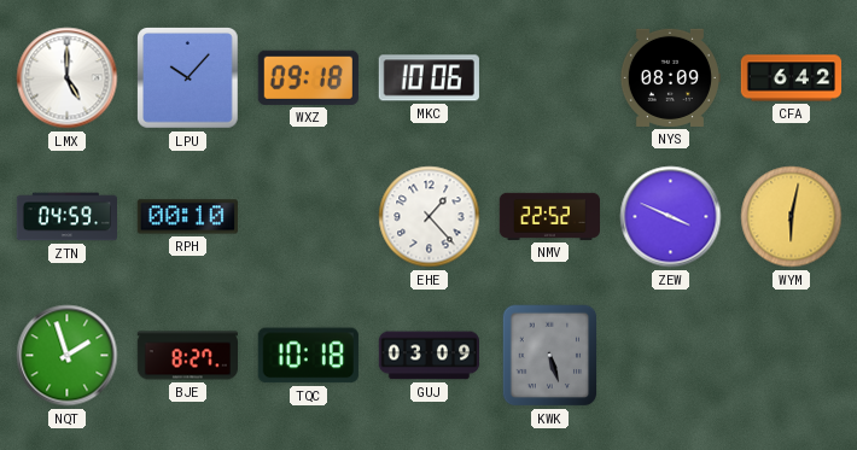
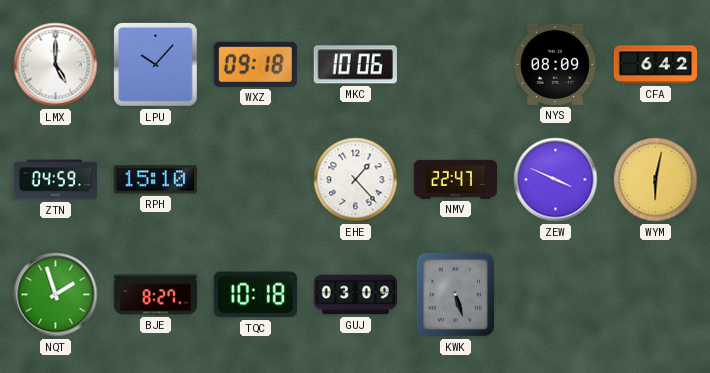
RPH: 00:10 -> 15:10
NMV: 22:52 -> 22:47
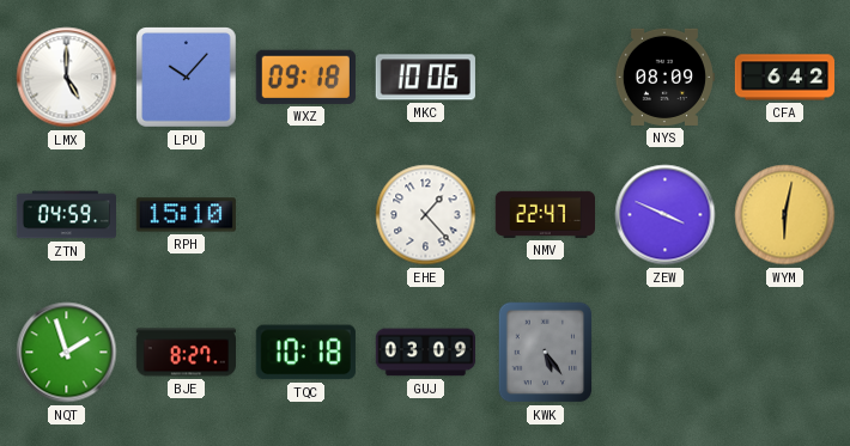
KWK: 5:27 -> 5:24
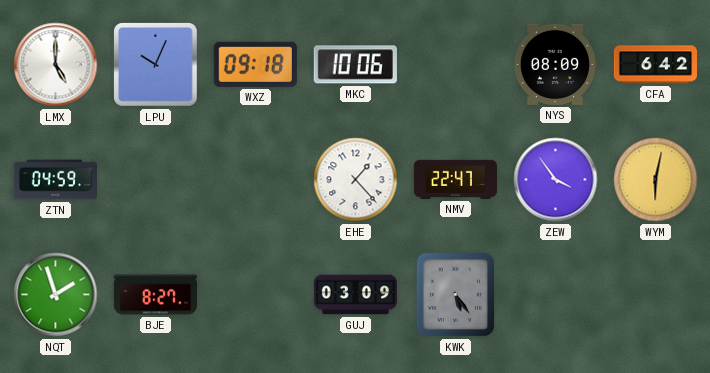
LPU: 10:07 -> 10:04
RPH: 15:10 -> none
ZEW: 3:49 -> 3:54
TQC: 10:18 -> none
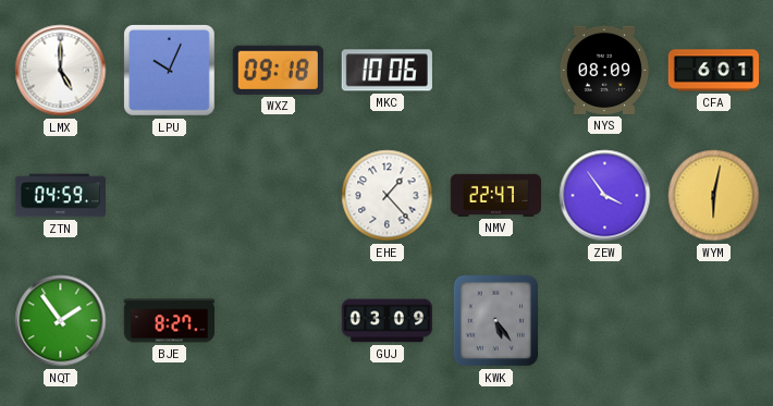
CFA: 6:42 -> 6:01
NQT: 1:57 -> 1:54
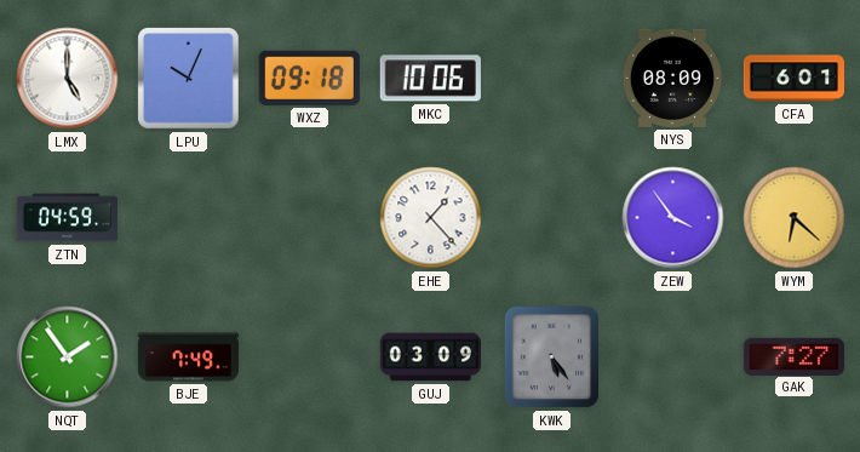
NMV: 22:47 -> none
WYM: 6:02 -> 6:22
BJE: 8:27 -> 7:49
GAK: none -> 7:27
